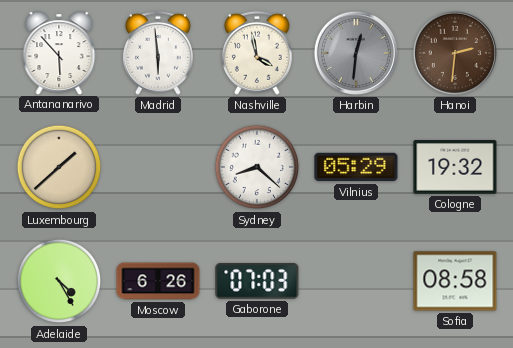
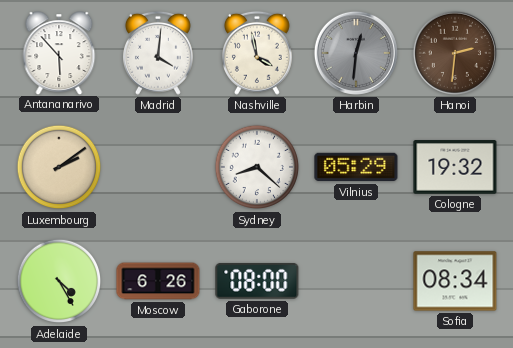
Madrid: 5:59 -> 4:01
Luxembourg: 1:38 -> 2:09
Gaborone: 07:03 -> 08:00
Sofia: 08:58 -> 08:34
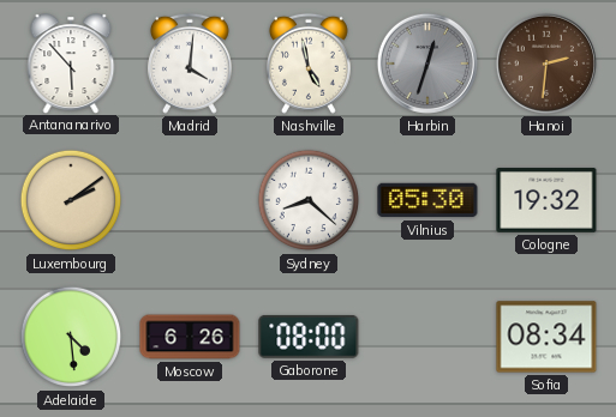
Nashville: 3:58 -> 4:58
Harbin: 12:31 -> 12:33
Vilnius: 05:29 -> 05:30
Adelaide: 4:25 -> 4:29
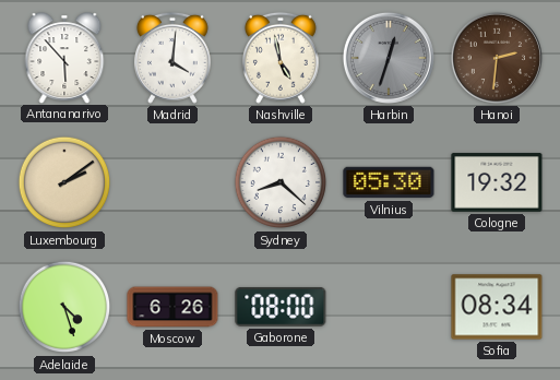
Adelaide: 4:29 -> 4:27
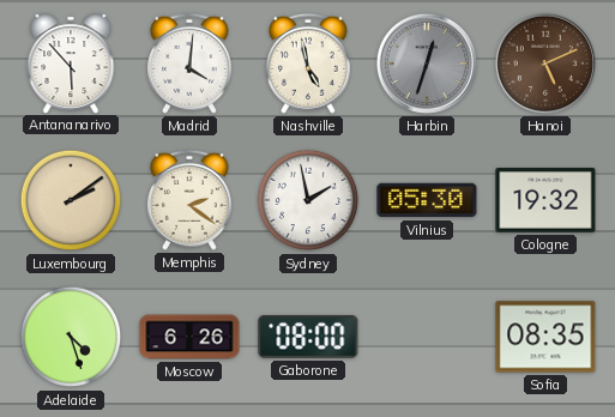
Hanoi: 2:31 -> 5:11
Memphis: none -> 2:21
Sydney: 8:22 -> 1:58
Sofia: 08:34 -> 08:35
